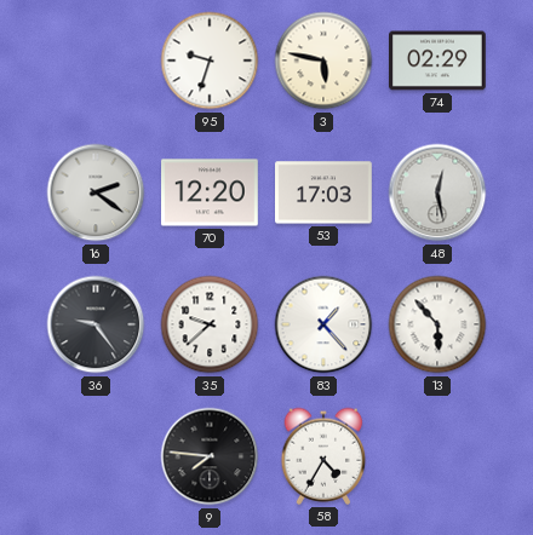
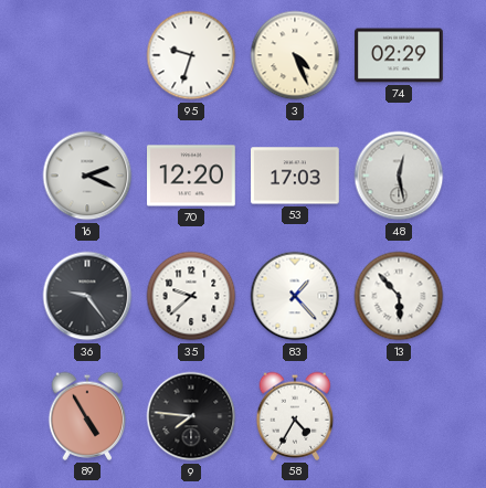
3: 5:47 -> 4:26
16: 2:21 -> 2:19
89: none -> 4:55
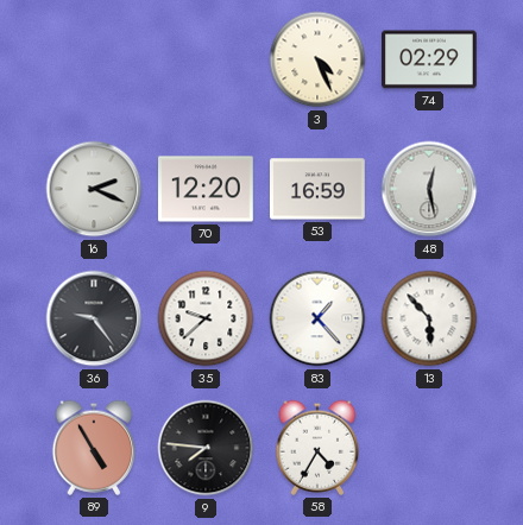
95: 9:33 -> none
53: 17:03 -> 16:59
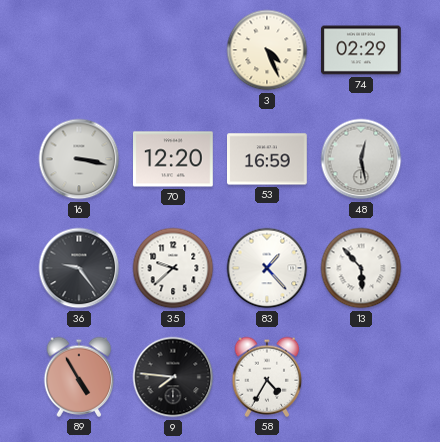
16: 2:19 -> 3:17
